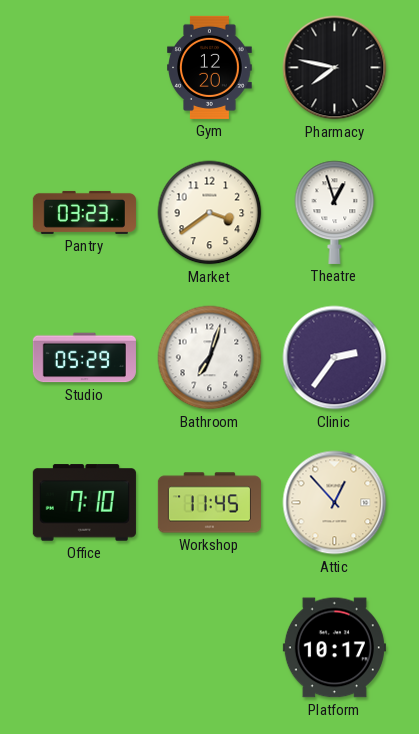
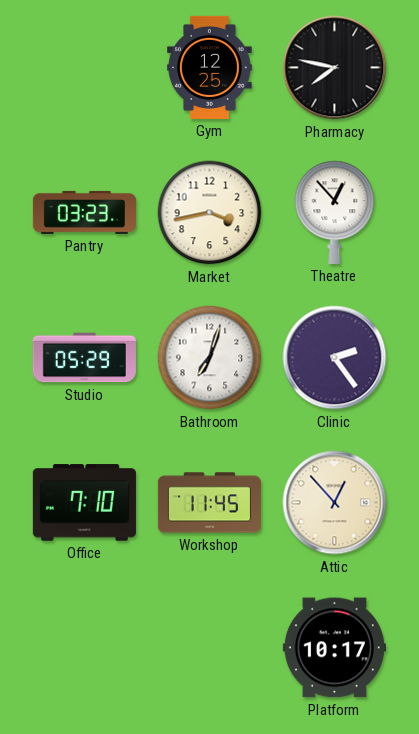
Gym: 12:20 -> 12:25
Market: 3:39 -> 3:43
Theatre: 12:57 -> 12:53
Clinic: 2:36 -> 2:24
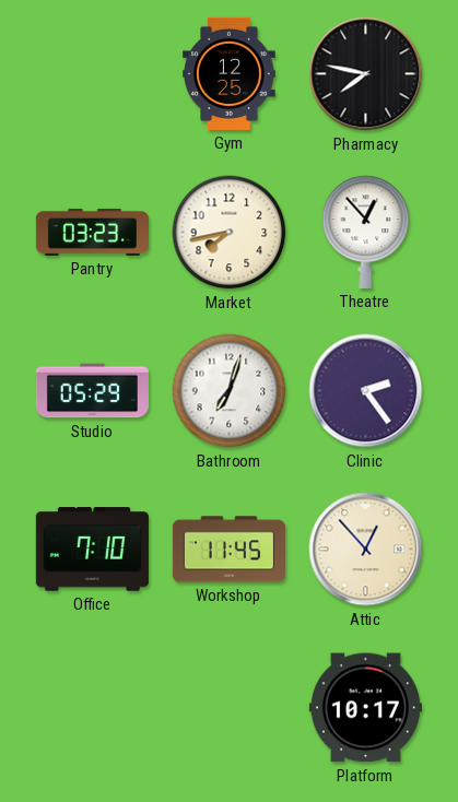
Market: 3:43 -> 7:43
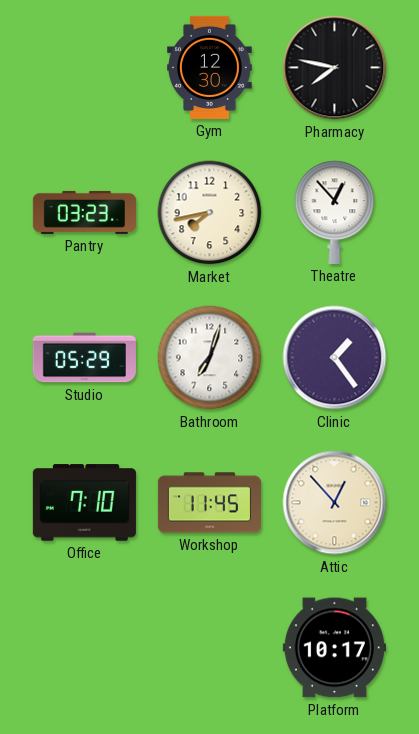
Gym: 12:25 -> 12:30
Clinic: 2:24 -> 1:24
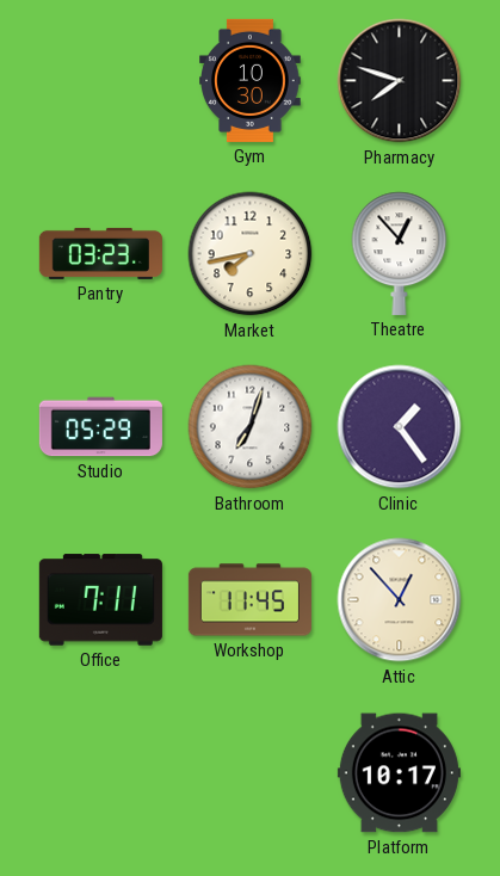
Gym: 12:30 -> 10:30
Pharmacy: 7:47 -> 7:48
Office: 7:10 -> 7:11
